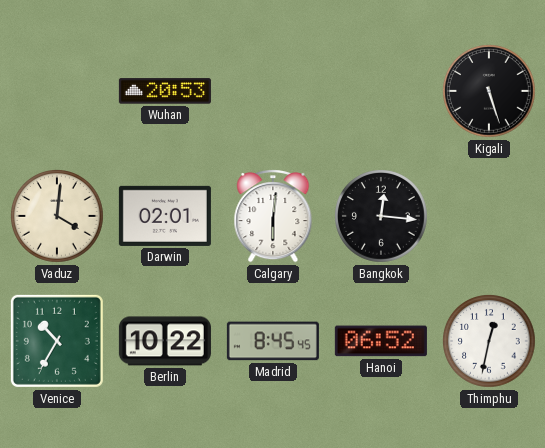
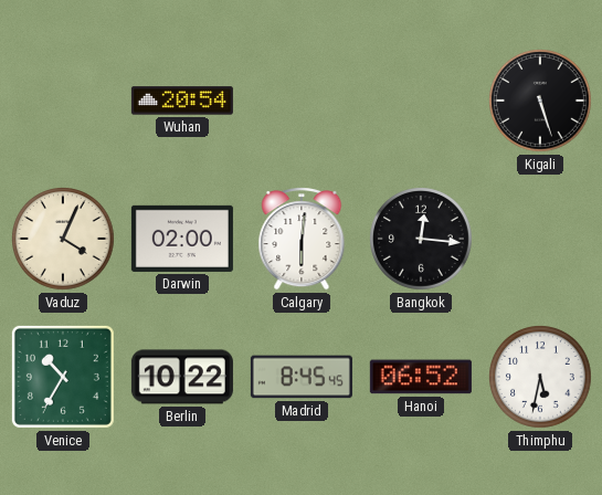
Wuhan: 20:53 -> 20:54
Vaduz: 4:01 -> 4:04
Darwin: 02:01 -> 02:00
Thimphu: 12:32 -> 5:32
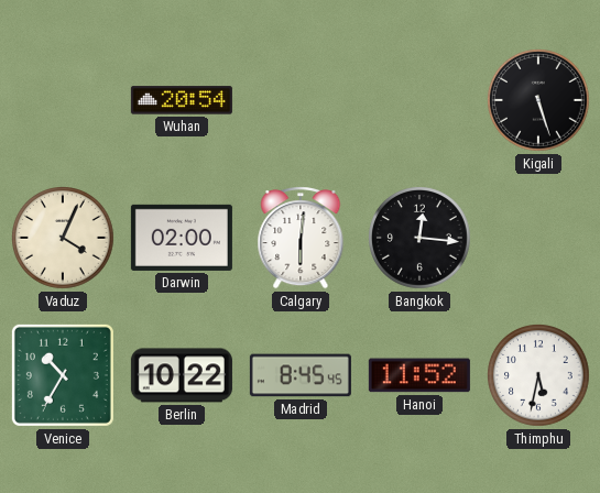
Hanoi: 06:52 -> 11:52
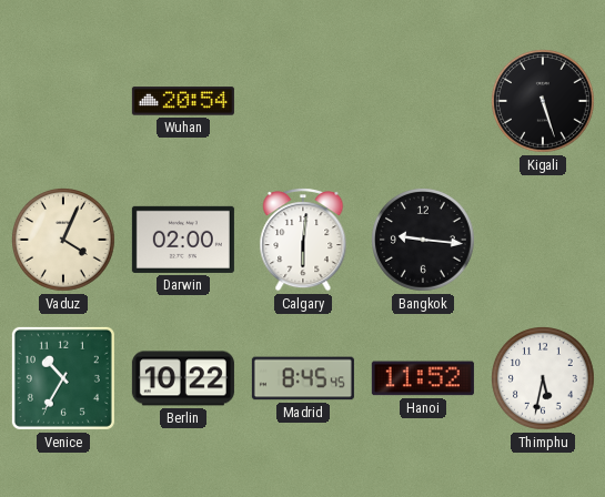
Bangkok: 12:16 -> 9:16
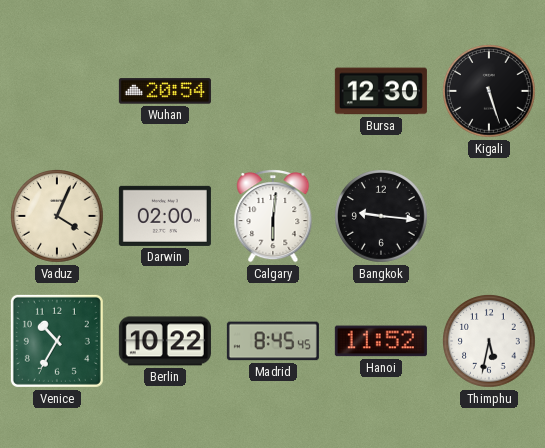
Bursa: none -> 12:30
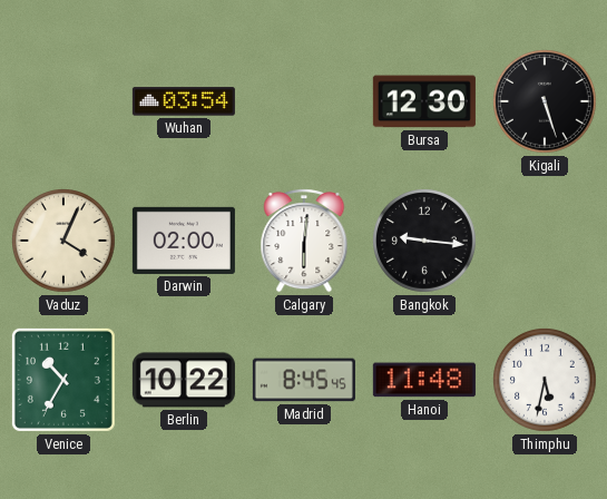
Wuhan: 20:54 -> 03:54
Hanoi: 11:52 -> 11:48
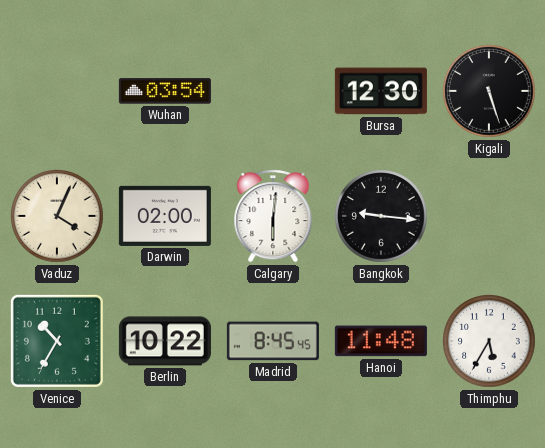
Thimphu: 5:32 -> 5:35
